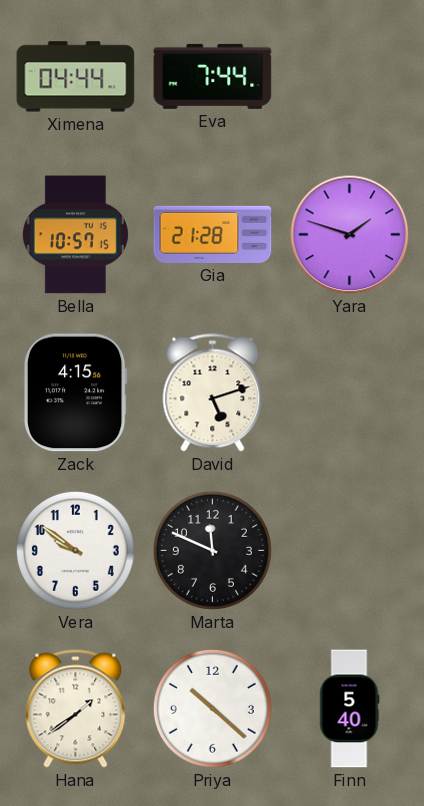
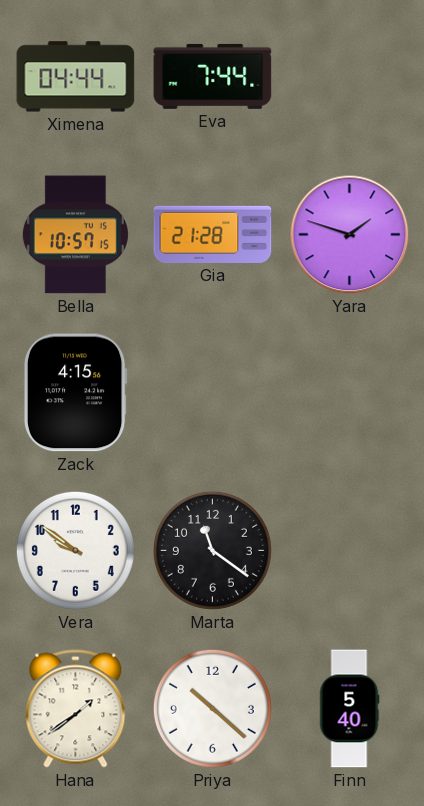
David: 5:12 -> none
Marta: 11:49 -> 11:21
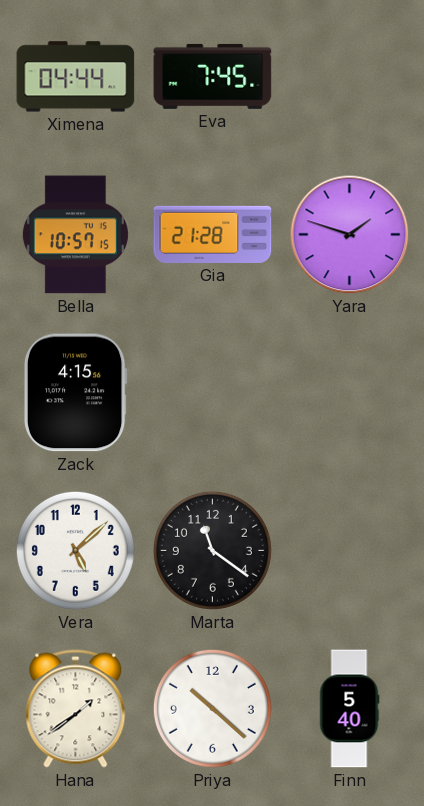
Eva: 7:44 -> 7:45
Vera: 9:51 -> 5:08
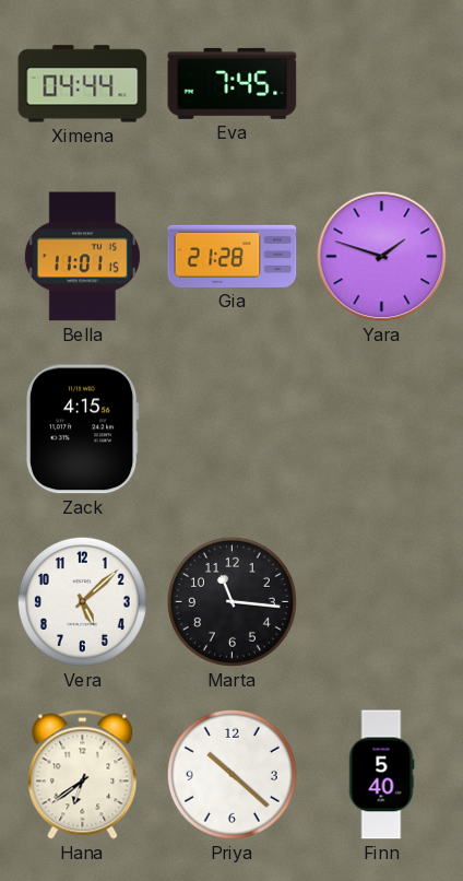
Bella: 10:57 -> 11:01
Marta: 11:21 -> 11:16
Hana: 1:39 -> 6:39
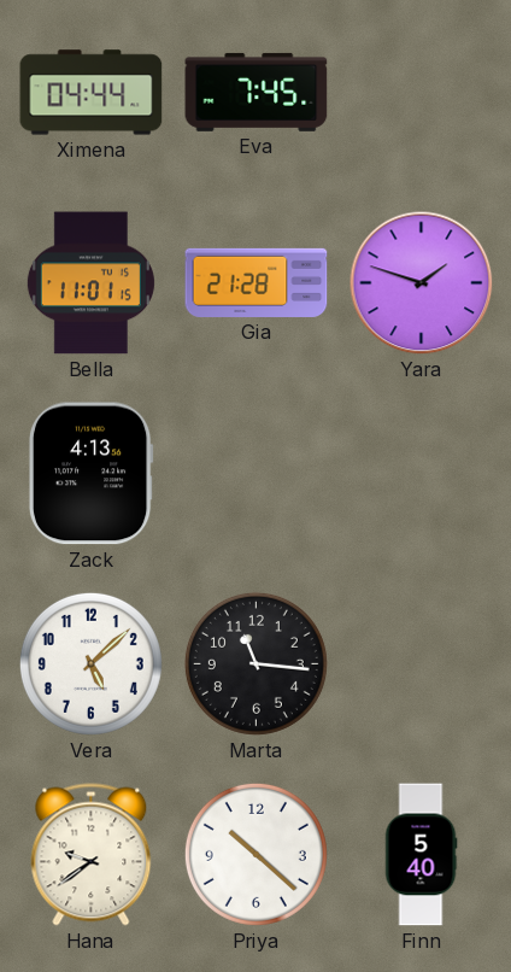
Zack: 4:15 -> 4:13
Hana: 6:39 -> 9:39
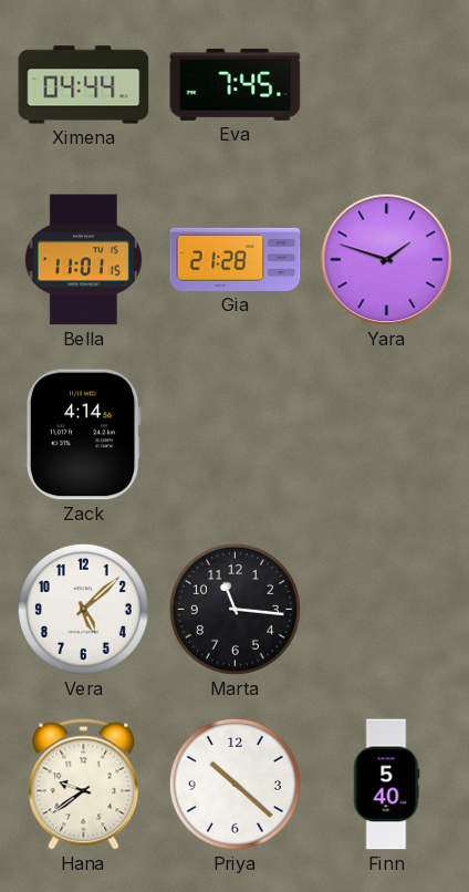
Zack: 4:13 -> 4:14
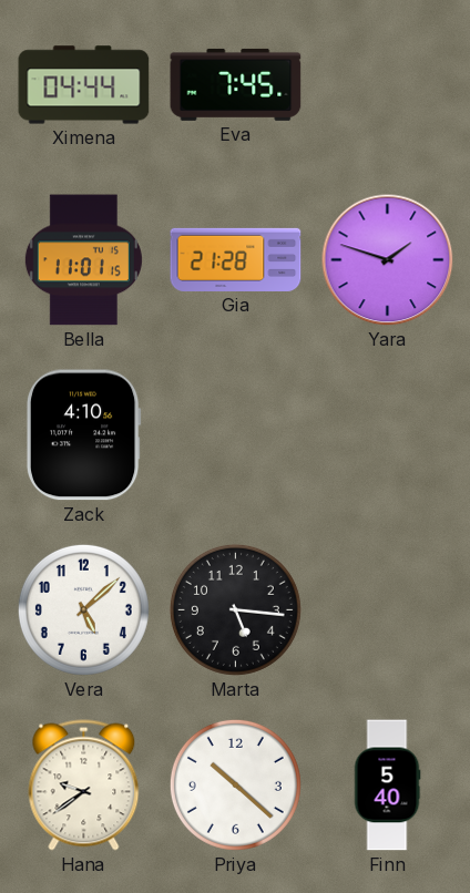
Zack: 4:14 -> 4:10
Marta: 11:16 -> 5:16
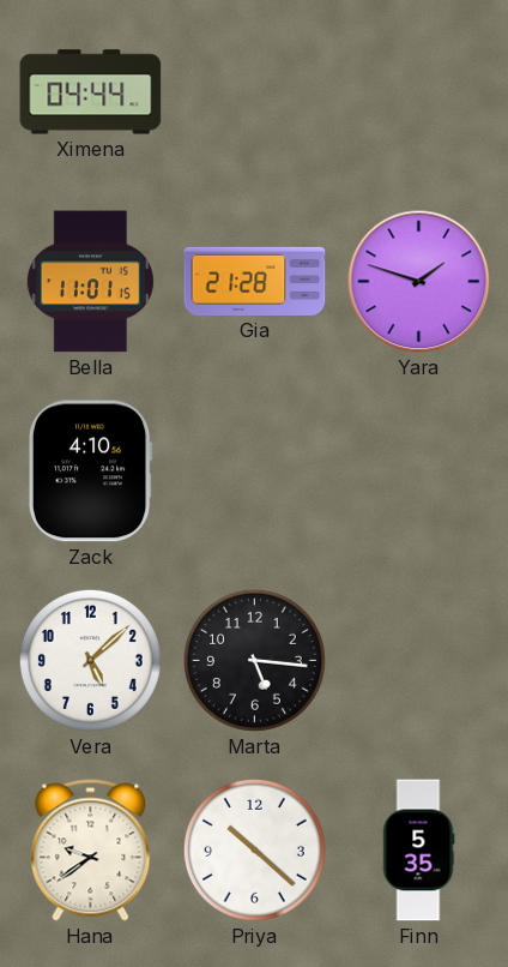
Eva: 7:45 -> none
Finn: 5:40 -> 5:35
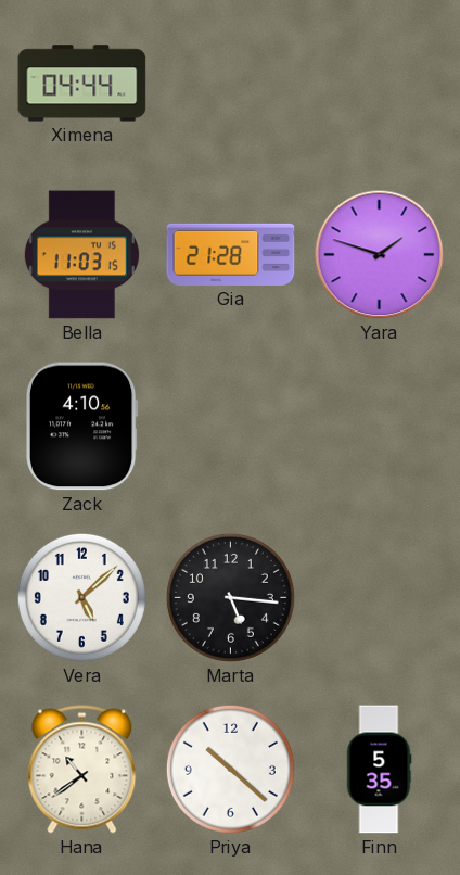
Bella: 11:01 -> 11:03
Hana: 9:39 -> 10:39
